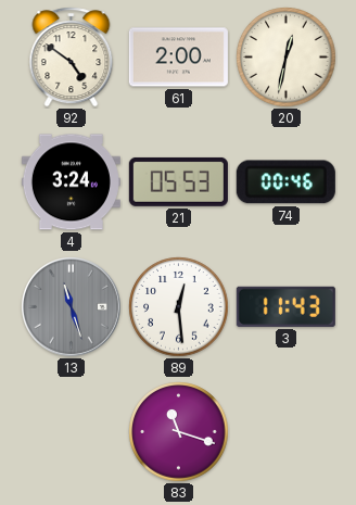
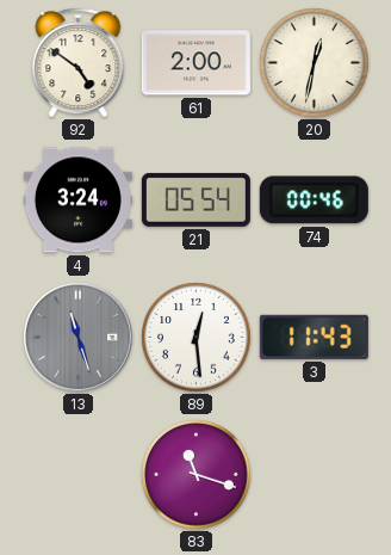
21: 05:53 -> 05:54
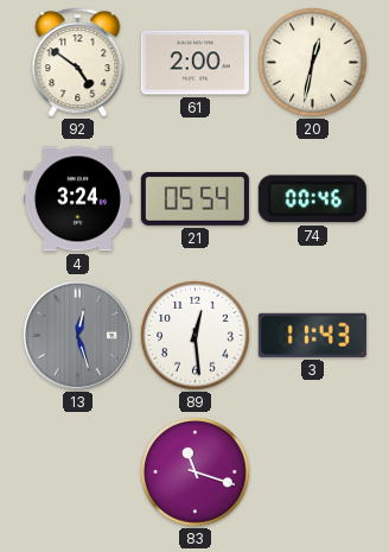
13: 11:27 -> 12:27
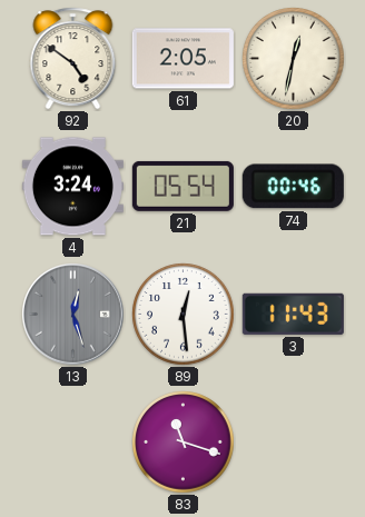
61: 2:00 -> 2:05
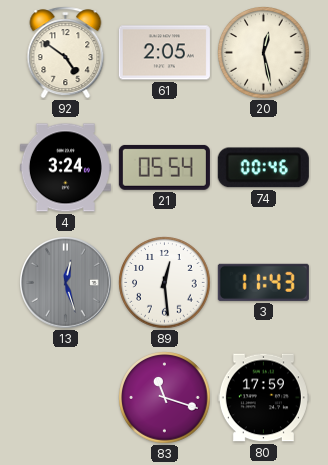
20: 12:32 -> 12:28
80: none -> 17:59
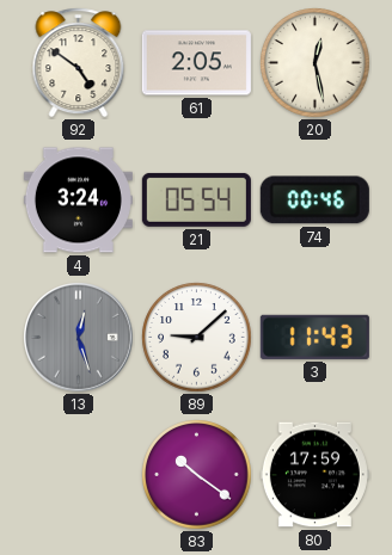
89: 12:29 -> 9:08
83: 11:18 -> 10:21
